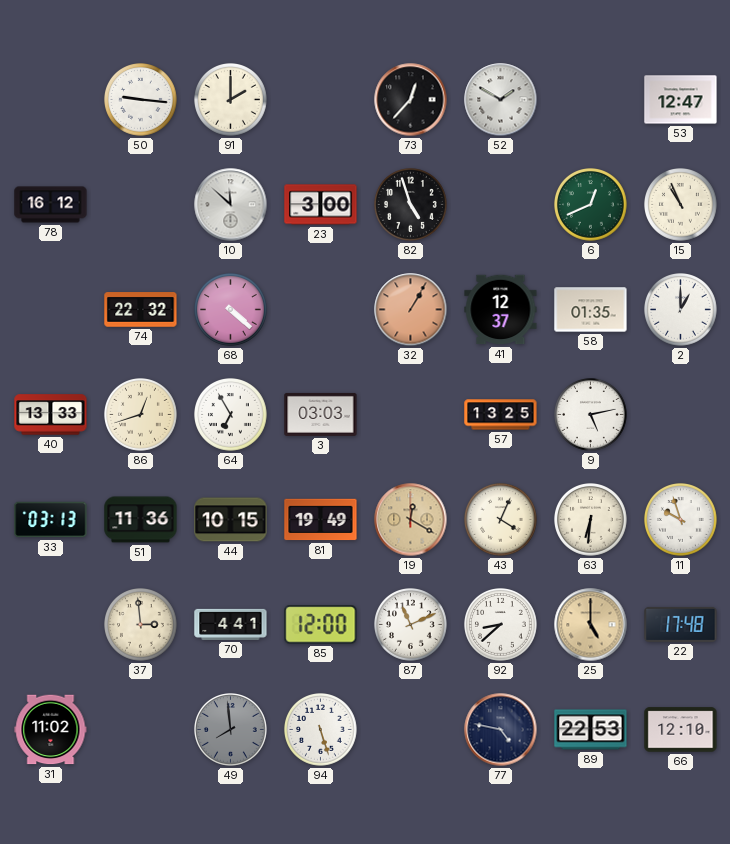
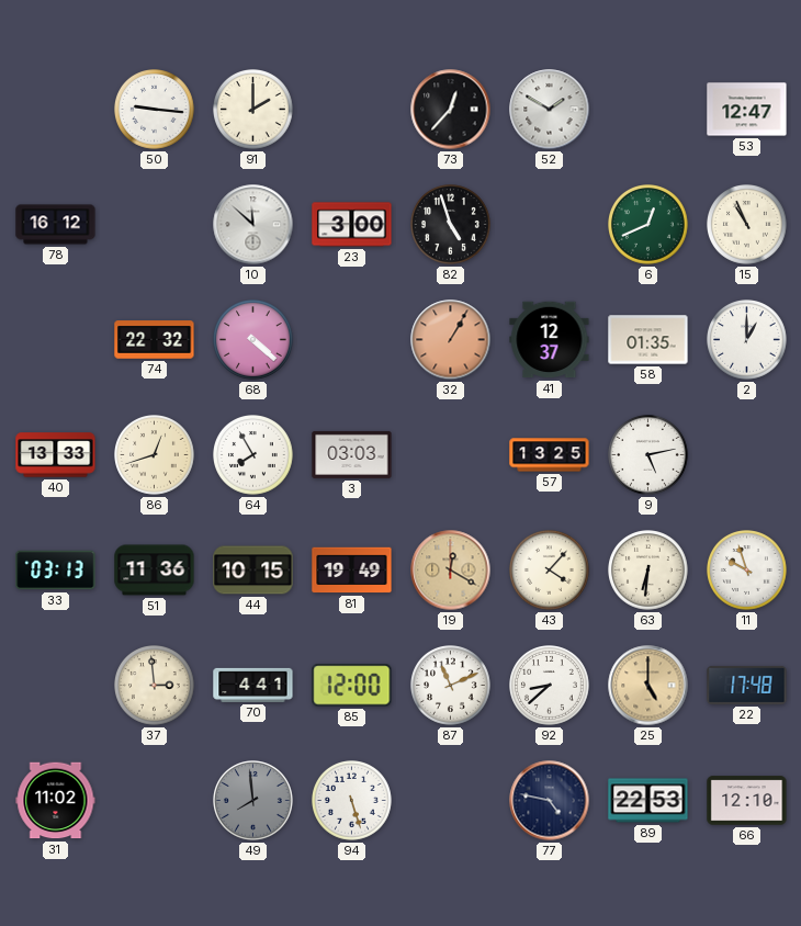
64: 6:55 -> 7:55
43: 4:04 -> 4:07
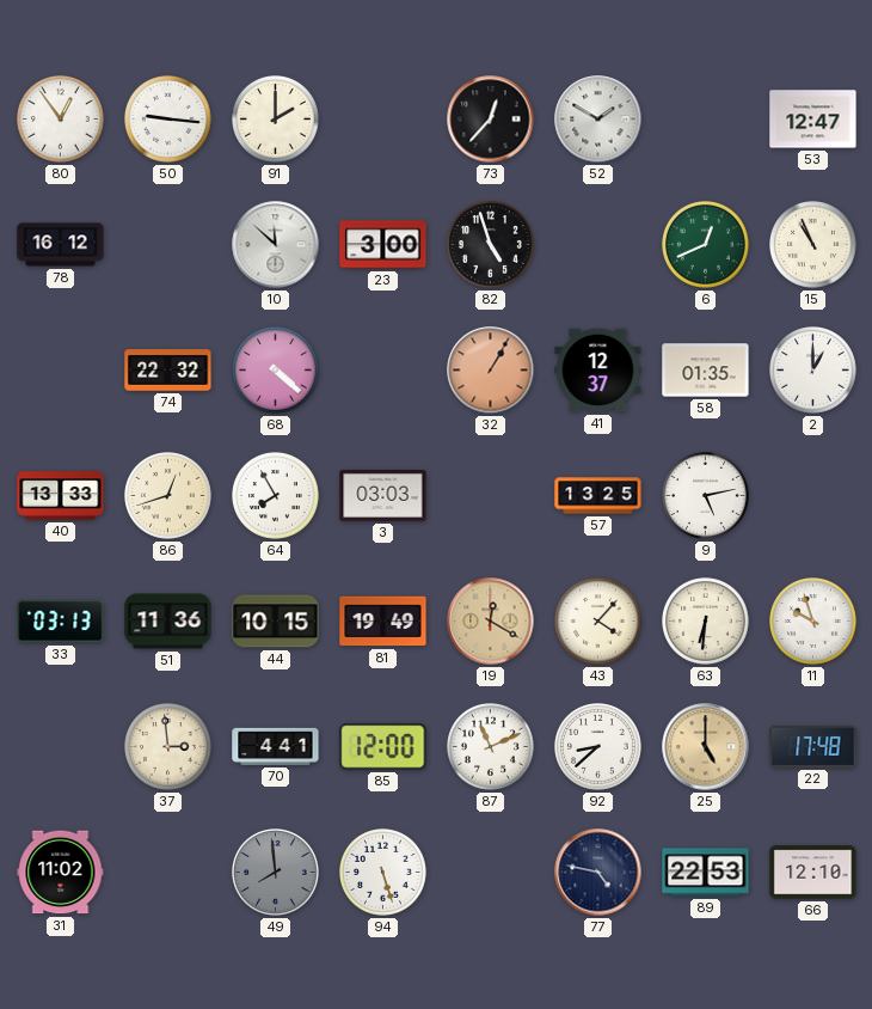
80: none -> 12:54
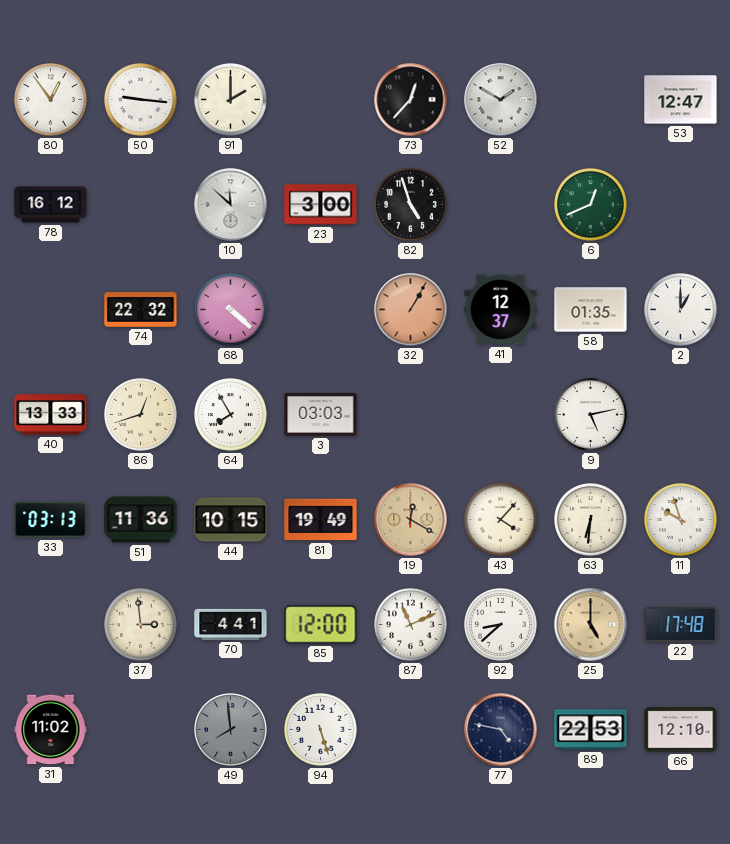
15: 10:56 -> none
57: 13:25 -> none
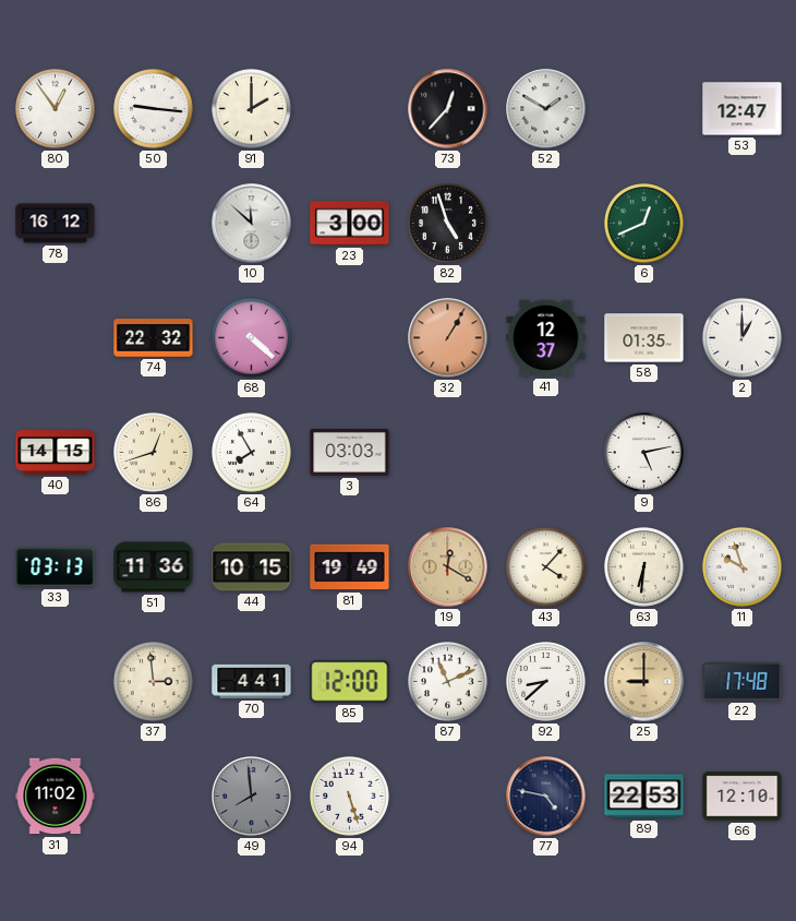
40: 13:33 -> 14:15
25: 5:00 -> 9:00
